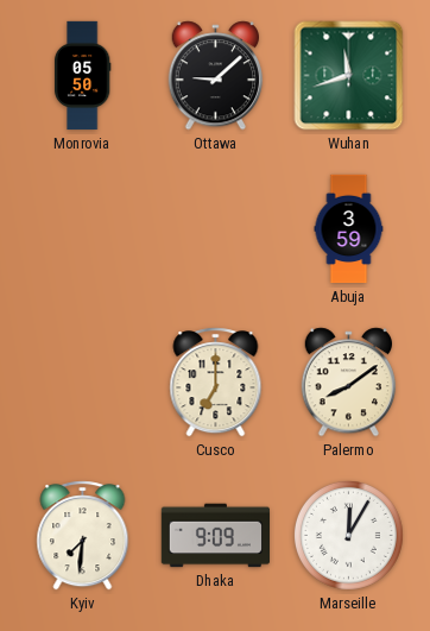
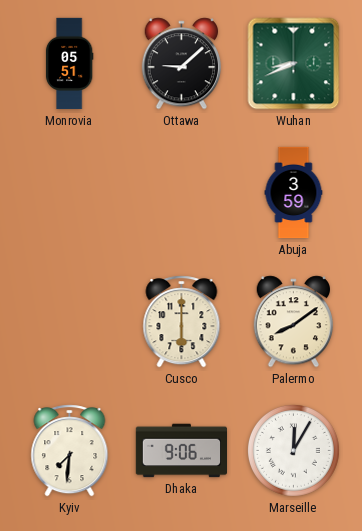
Monrovia: 05:50 -> 05:51
Wuhan: 11:42 -> 8:41
Cusco: 7:00 -> 6:00
Dhaka: 9:09 -> 9:06
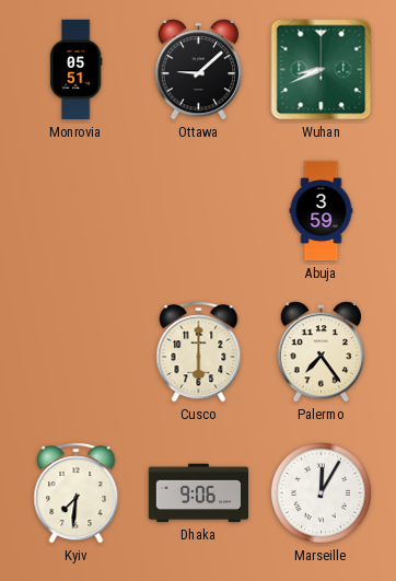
Palermo: 8:09 -> 7:24
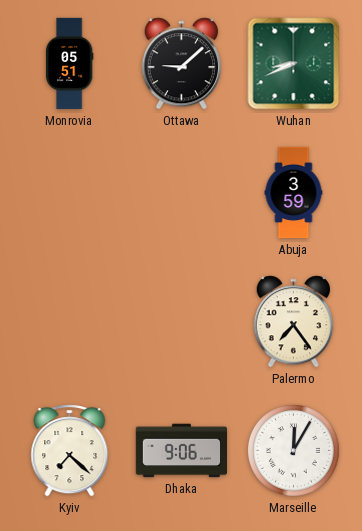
Cusco: 6:00 -> none
Kyiv: 7:31 -> 7:22
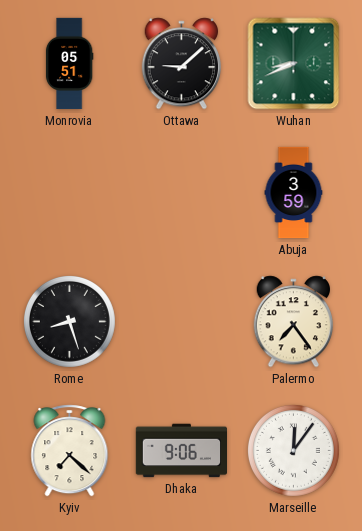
Rome: none -> 8:27
Marseille: 12:05 -> 12:06
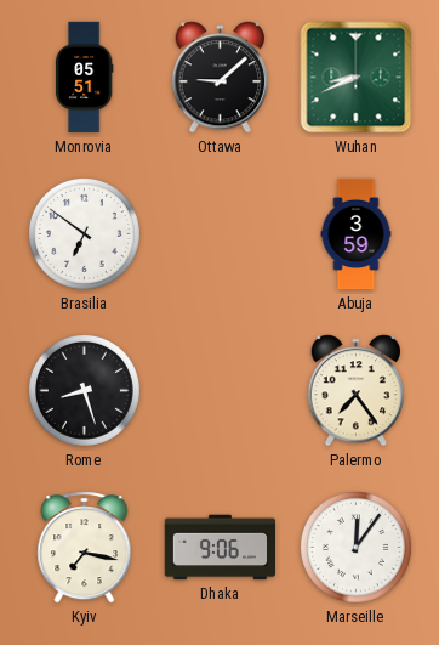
Brasilia: none -> 6:51
Kyiv: 7:22 -> 7:17
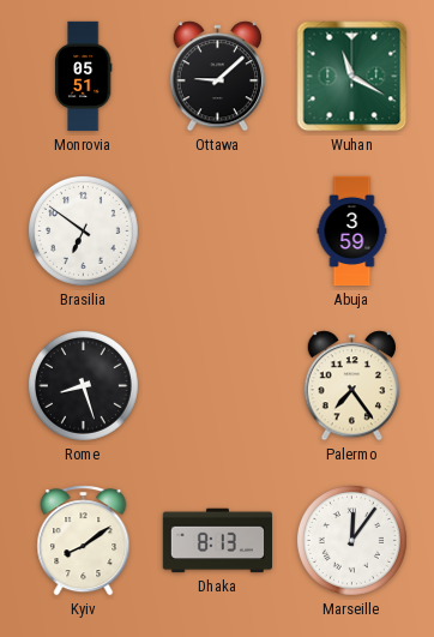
Wuhan: 8:41 -> 11:20
Kyiv: 7:17 -> 8:09
Dhaka: 9:06 -> 8:13
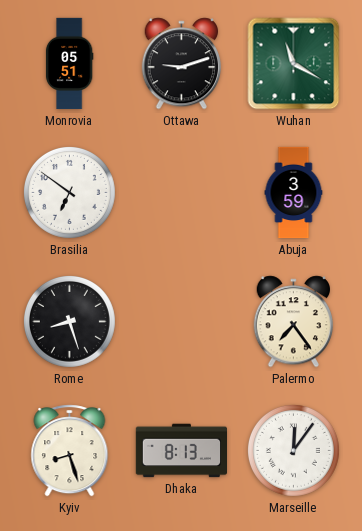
Ottawa: 9:08 -> 9:12
Kyiv: 8:09 -> 8:27
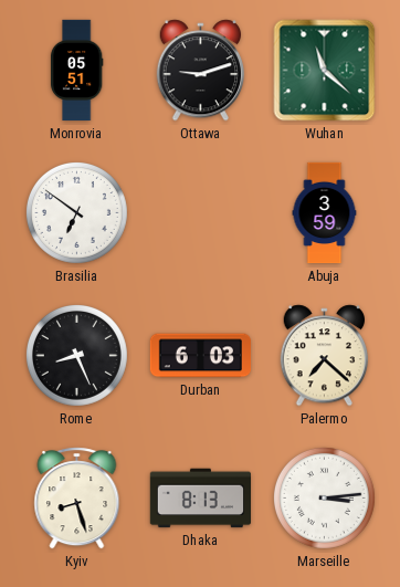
Wuhan: 11:20 -> 11:22
Rome: 8:27 -> 8:26
Durban: none -> 6:03
Palermo: 7:24 -> 7:22
Marseille: 12:06 -> 3:14
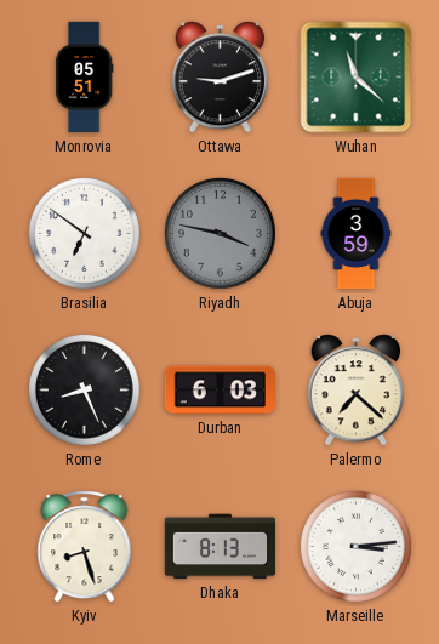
Riyadh: none -> 3:47
